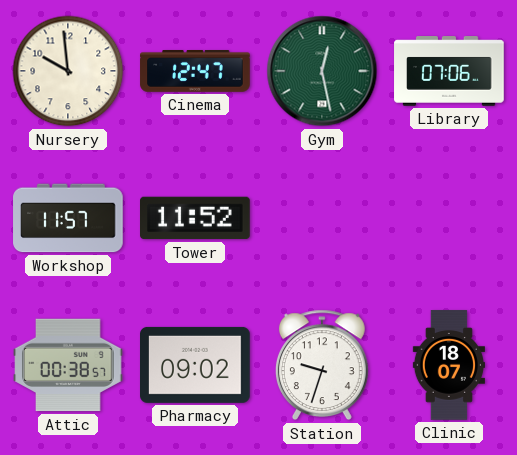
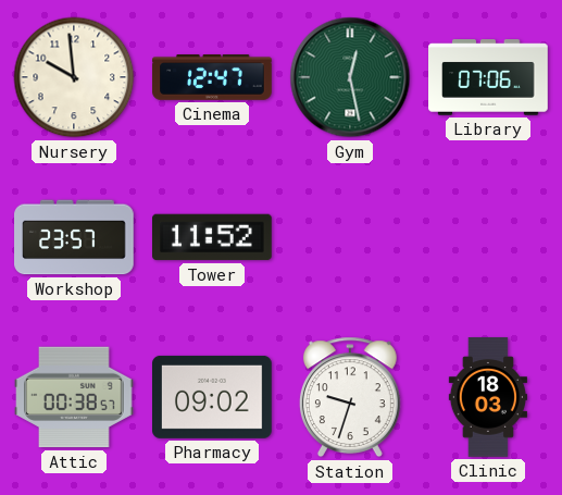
Workshop: 11:57 -> 23:57
Clinic: 18:07 -> 18:03
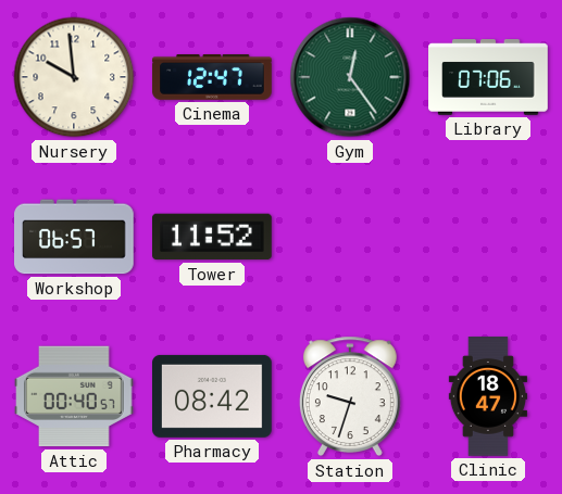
Gym: 12:28 -> 12:24
Workshop: 23:57 -> 06:57
Attic: 00:38 -> 00:40
Pharmacy: 09:02 -> 08:42
Clinic: 18:03 -> 18:47
